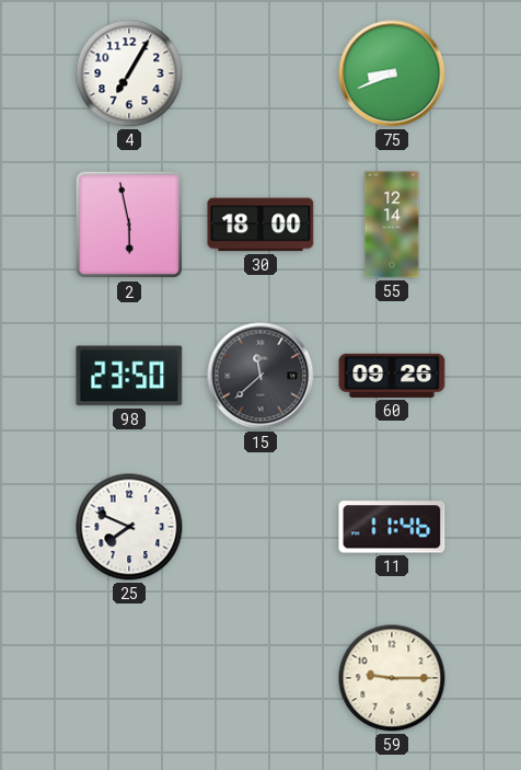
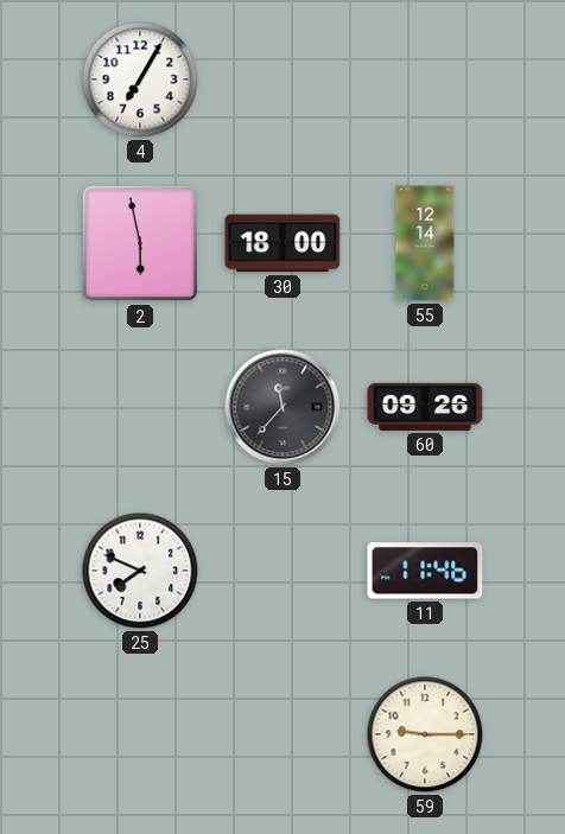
75: 8:41 -> none
98: 23:50 -> none
15: 11:38 -> 11:37
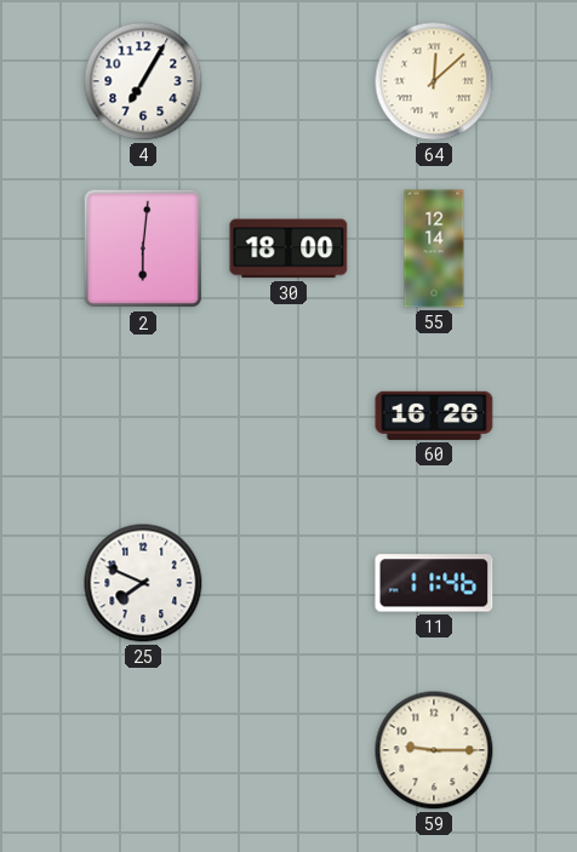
64: none -> 12:08
2: 5:58 -> 6:01
15: 11:37 -> none
60: 09:26 -> 16:26
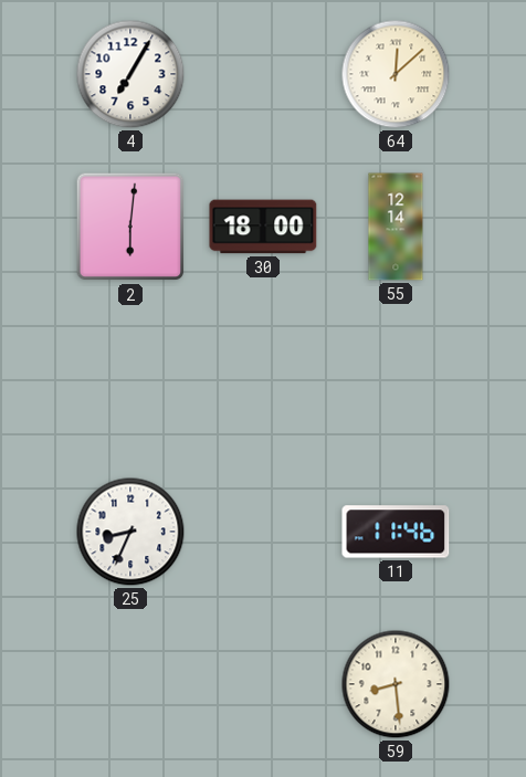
60: 16:26 -> none
25: 7:49 -> 8:34
59: 9:15 -> 8:29
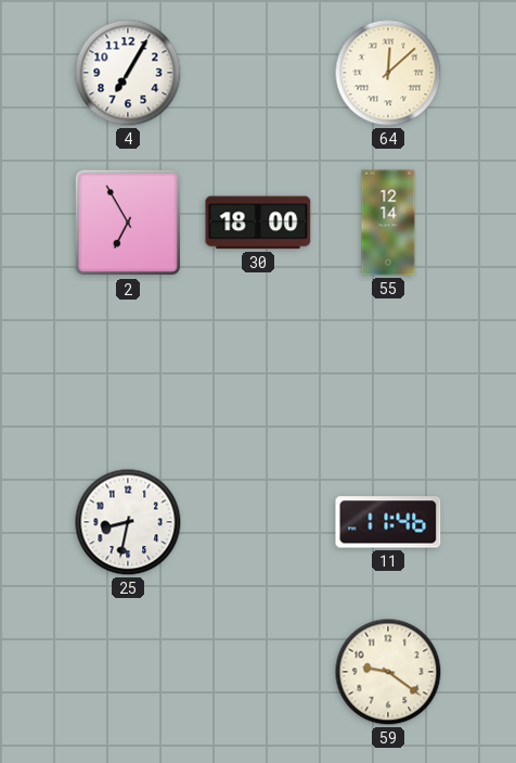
2: 6:01 -> 6:55
25: 8:34 -> 8:32
59: 8:29 -> 9:21
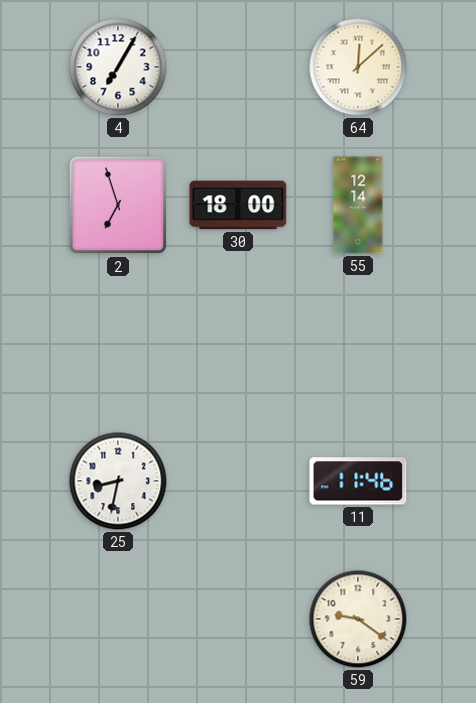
2: 6:55 -> 6:57
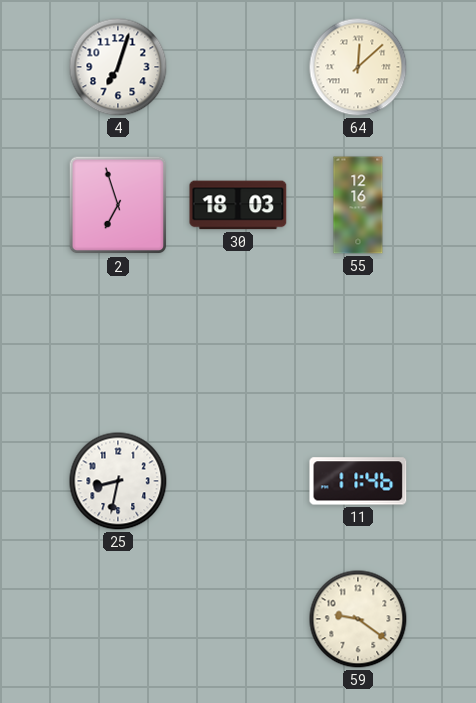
4: 7:05 -> 7:03
30: 18:00 -> 18:03
55: 12:14 -> 12:16
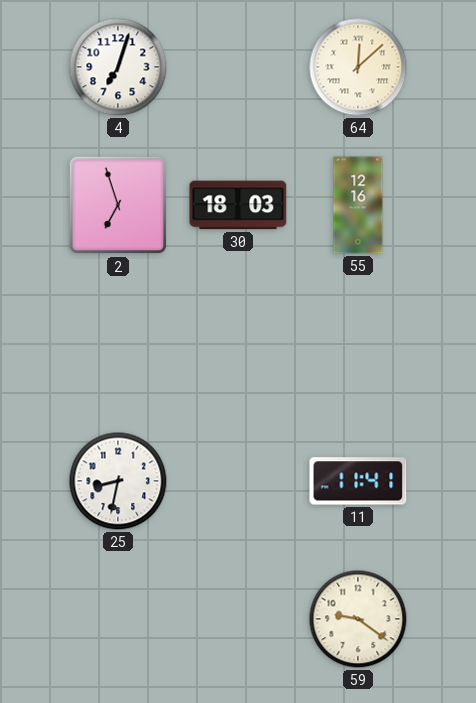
11: 11:46 -> 11:41
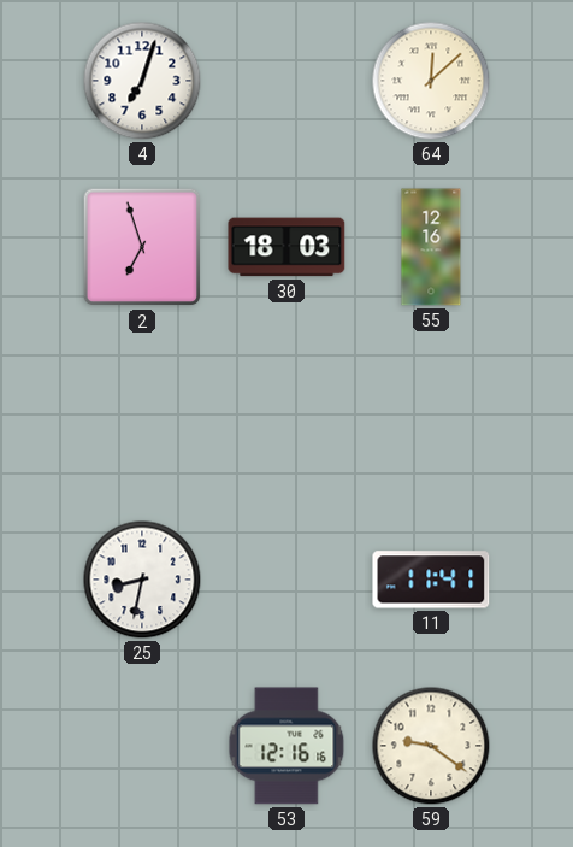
53: none -> 12:16
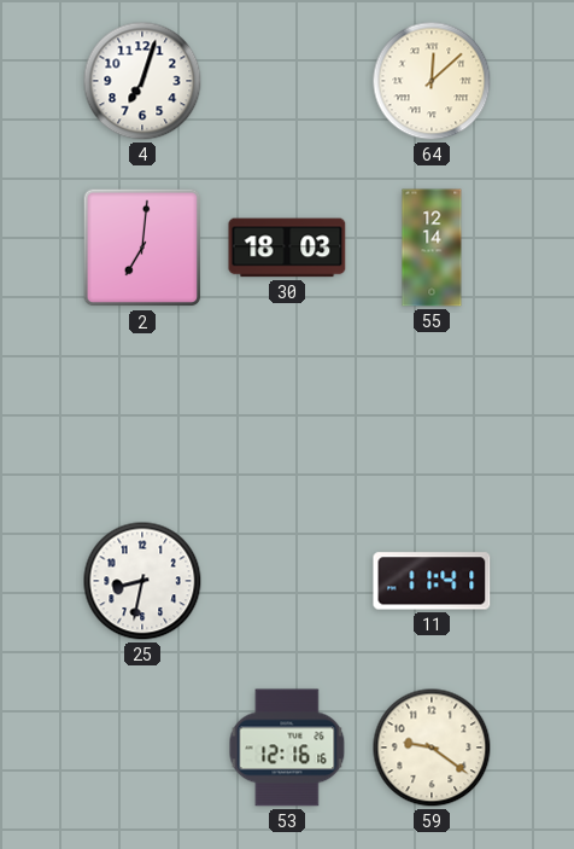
2: 6:57 -> 7:01
55: 12:16 -> 12:14
